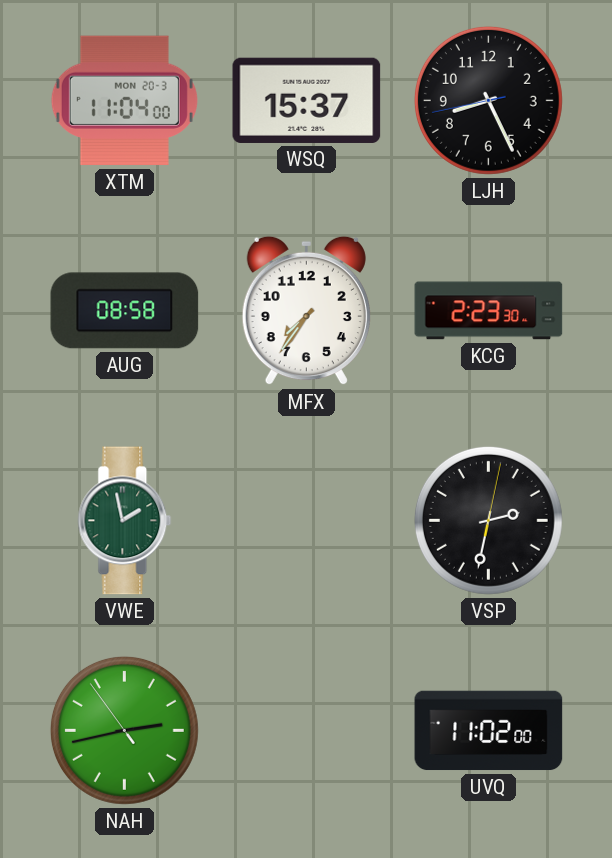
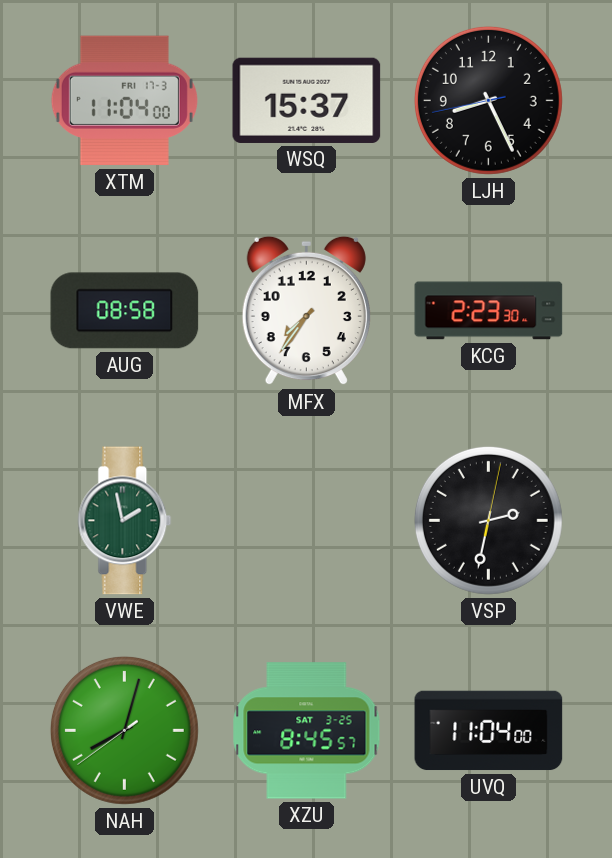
XTM date: MON 20-3 -> FRI 17-3
NAH: 2:42 -> 8:02
XZU: none -> 8:45
UVQ: 11:02 -> 11:04
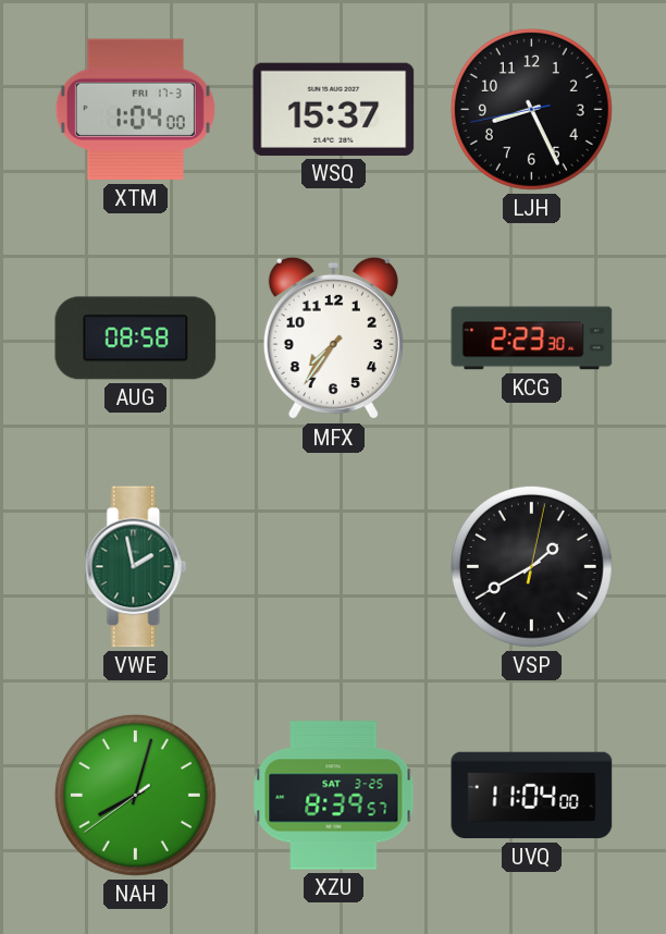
XTM: 11:04 -> 1:04
VSP: 2:32 -> 1:40
XZU: 8:45 -> 8:39
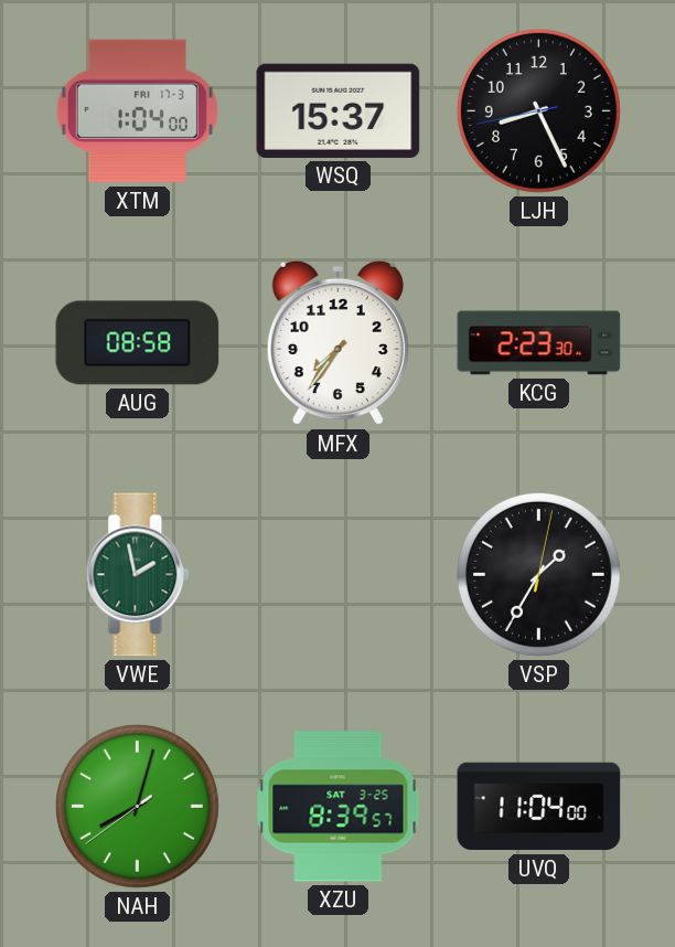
VSP: 1:40 -> 1:35
